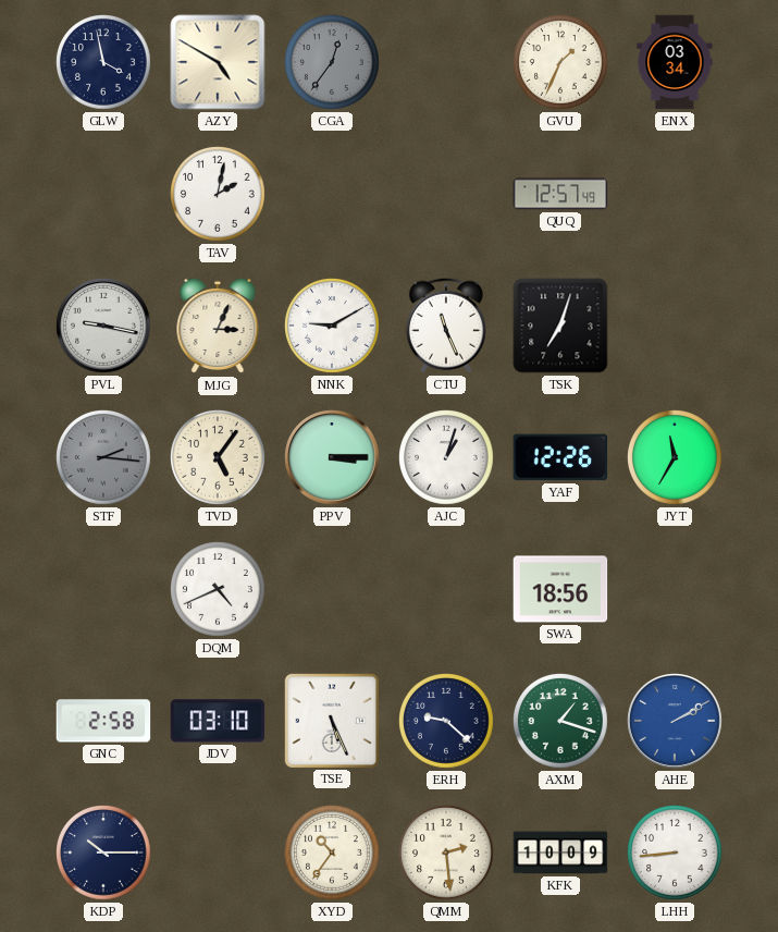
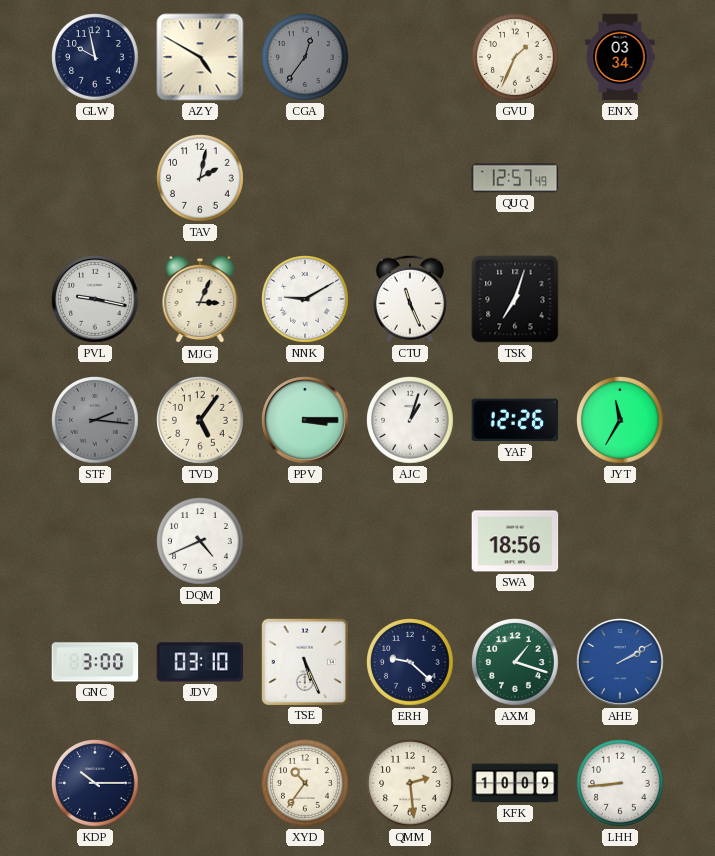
GLW: 3:58 -> 9:58
GNC: 2:58 -> 3:00
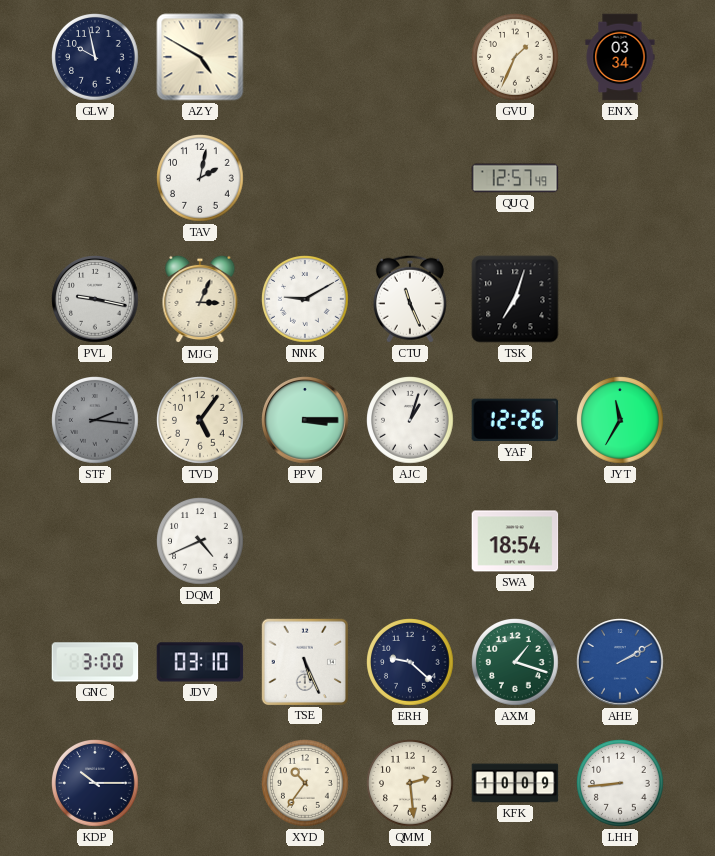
CGA: 12:36 -> none
SWA: 18:56 -> 18:54
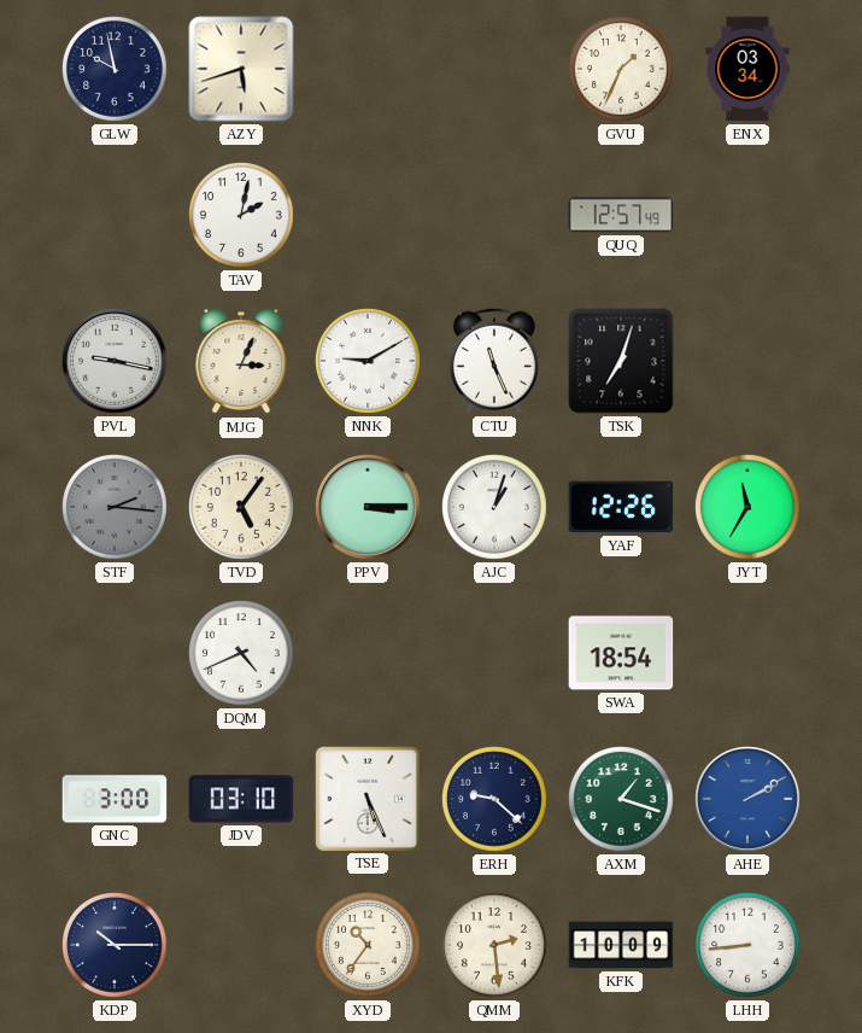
AZY: 4:50 -> 5:42
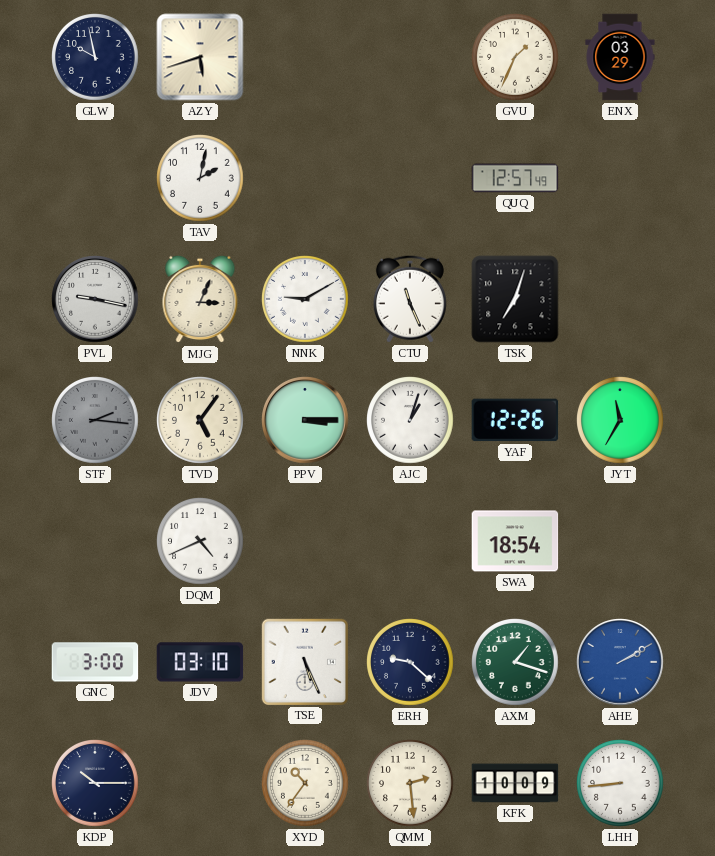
ENX: 03:34 -> 03:29
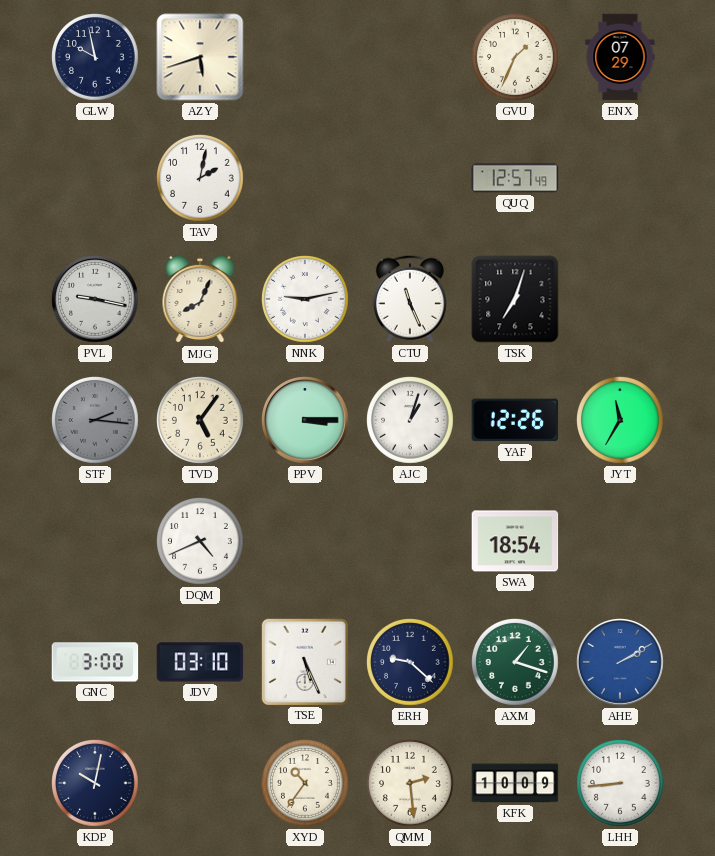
ENX: 03:29 -> 07:29
MJG: 3:04 -> 8:04
NNK: 9:10 -> 9:13
KDP: 10:15 -> 10:02
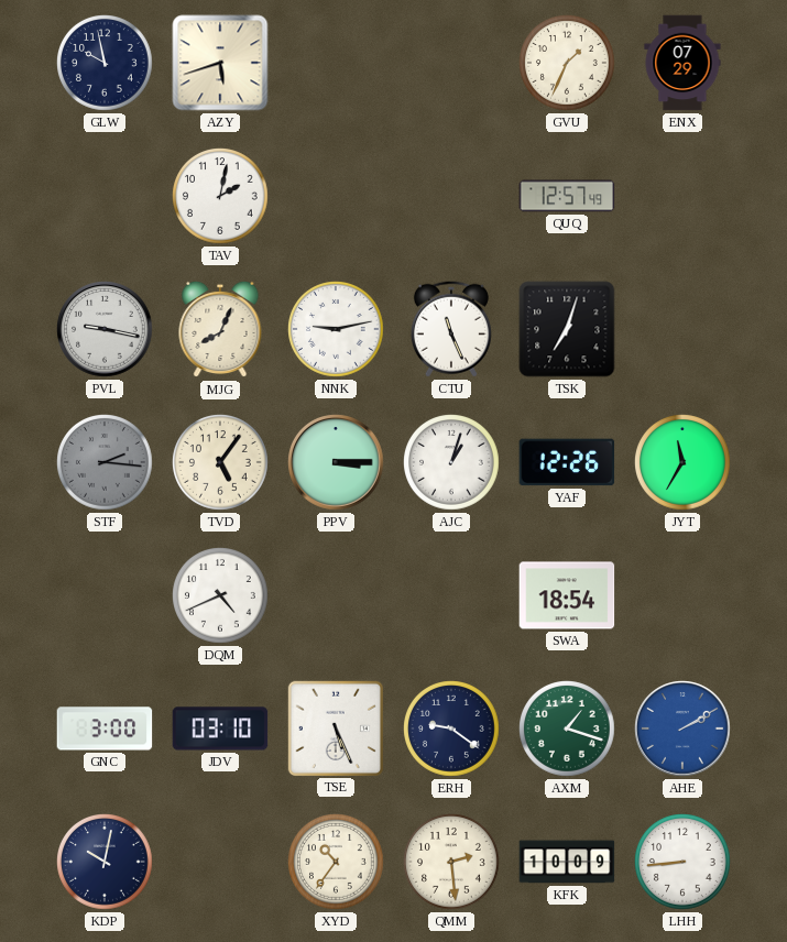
ERH: 9:22 -> 9:21
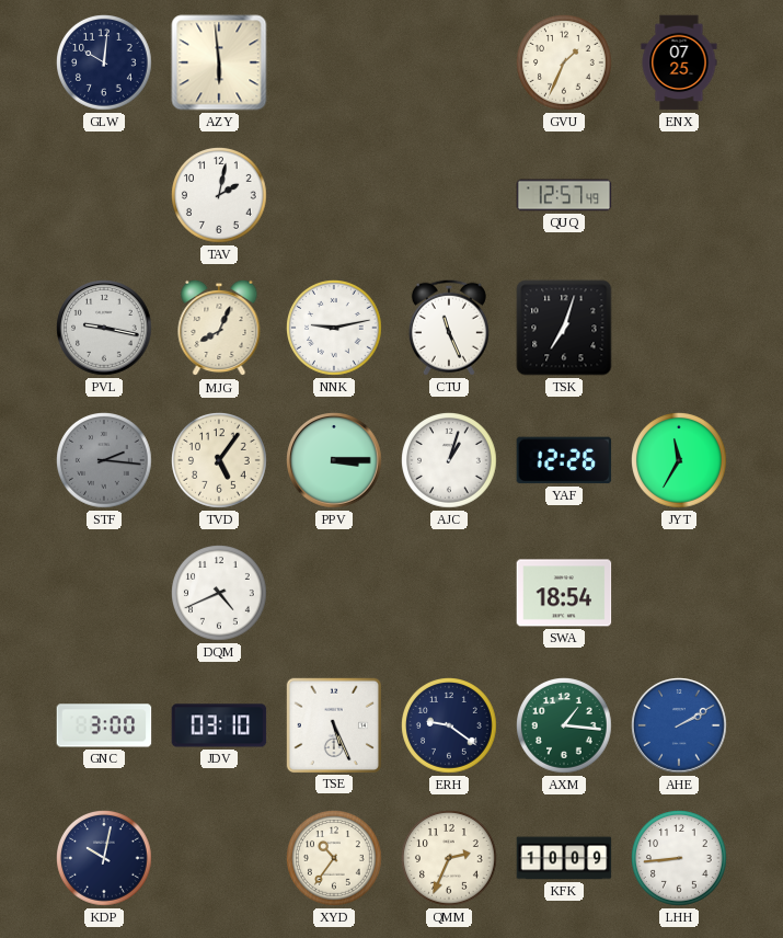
GLW: 9:58 -> 10:01
AZY: 5:42 -> 5:59
ENX: 07:29 -> 07:25
AXM: 1:18 -> 1:16
QMM: 2:29 -> 2:34
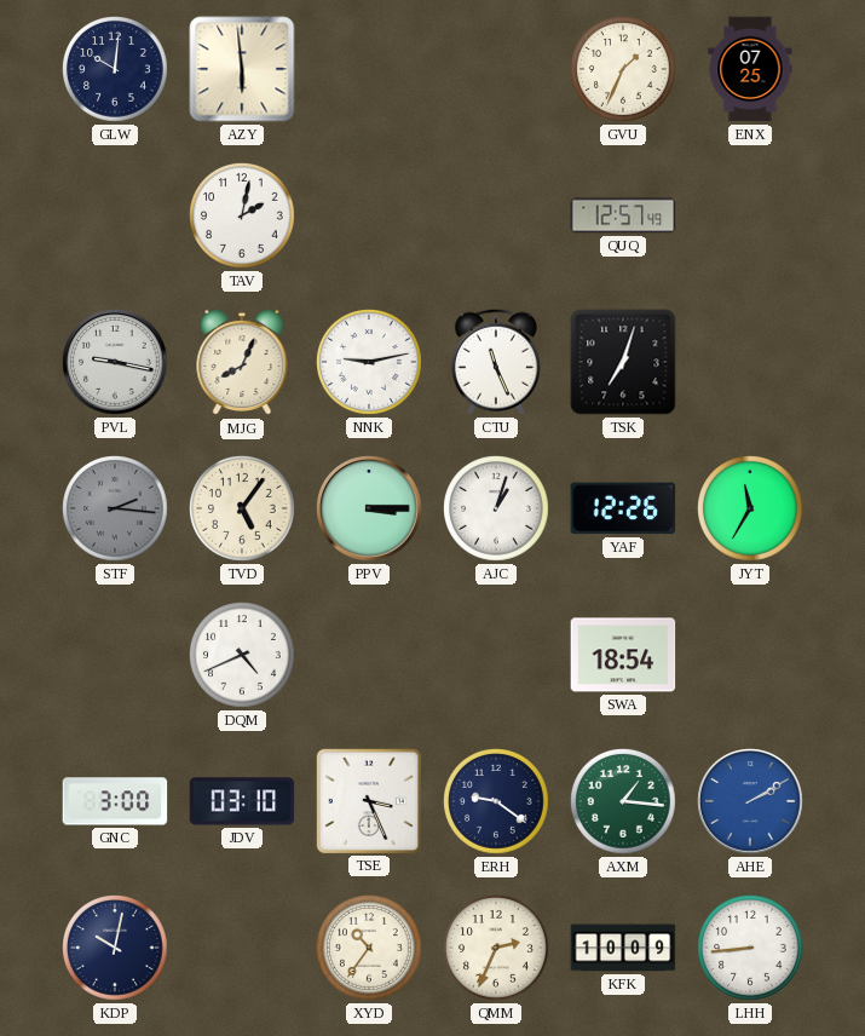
TSE: 5:26 -> 3:26
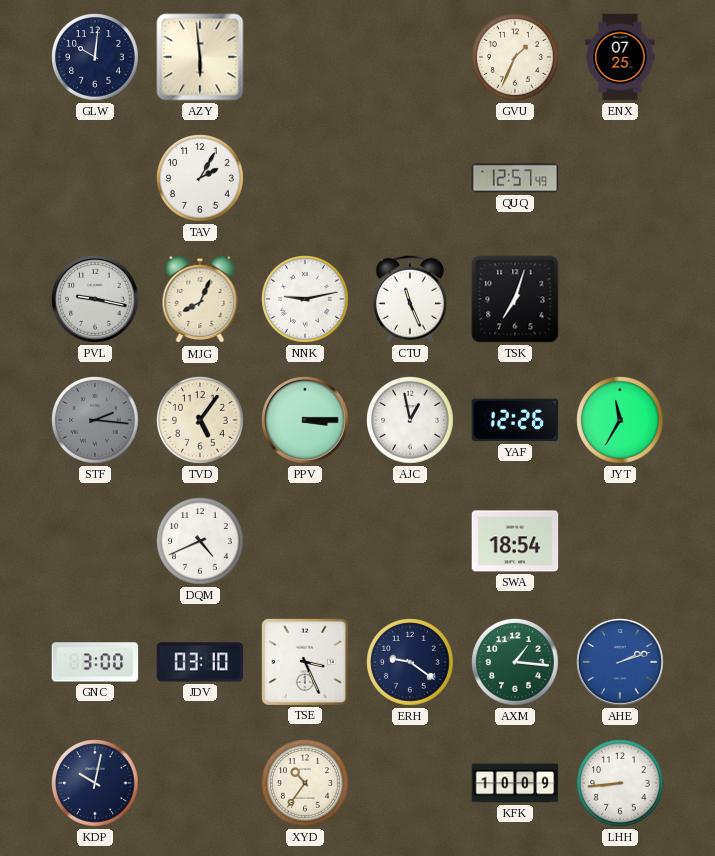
TAV: 2:02 -> 2:05
AJC: 1:03 -> 12:58
AHE: 2:10 -> 2:12
QMM: 2:34 -> none
